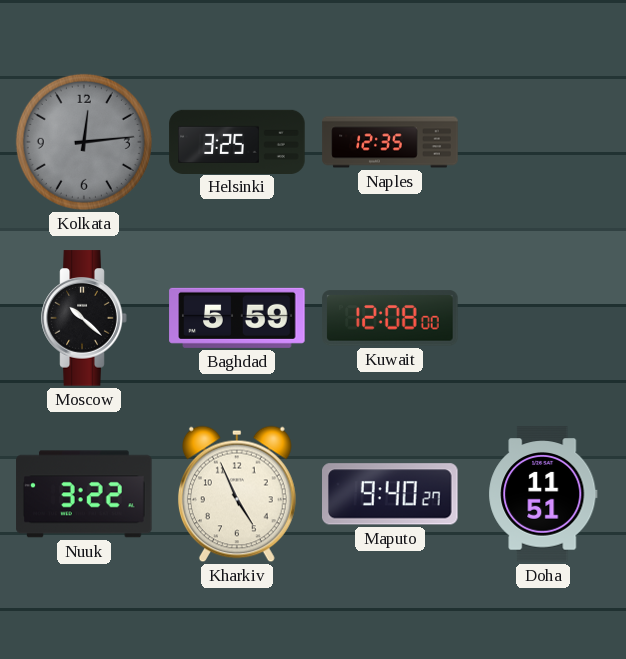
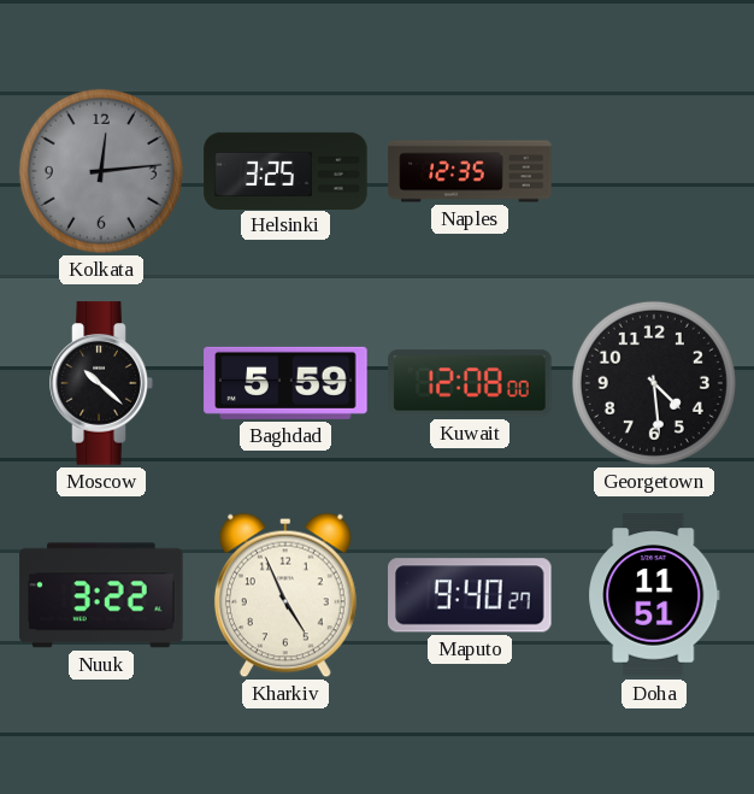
Georgetown: none -> 4:29
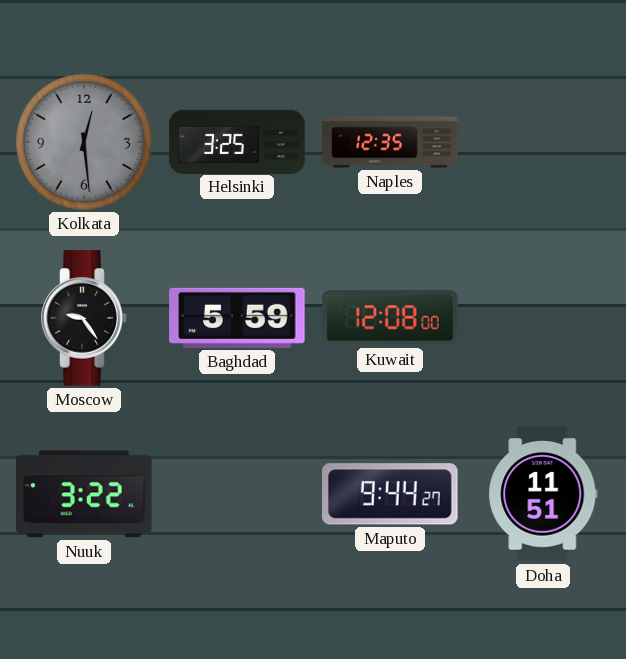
Kolkata: 12:14 -> 12:29
Moscow: 10:22 -> 9:24
Georgetown: 4:29 -> none
Kharkiv: 4:56 -> none
Maputo: 9:40 -> 9:44
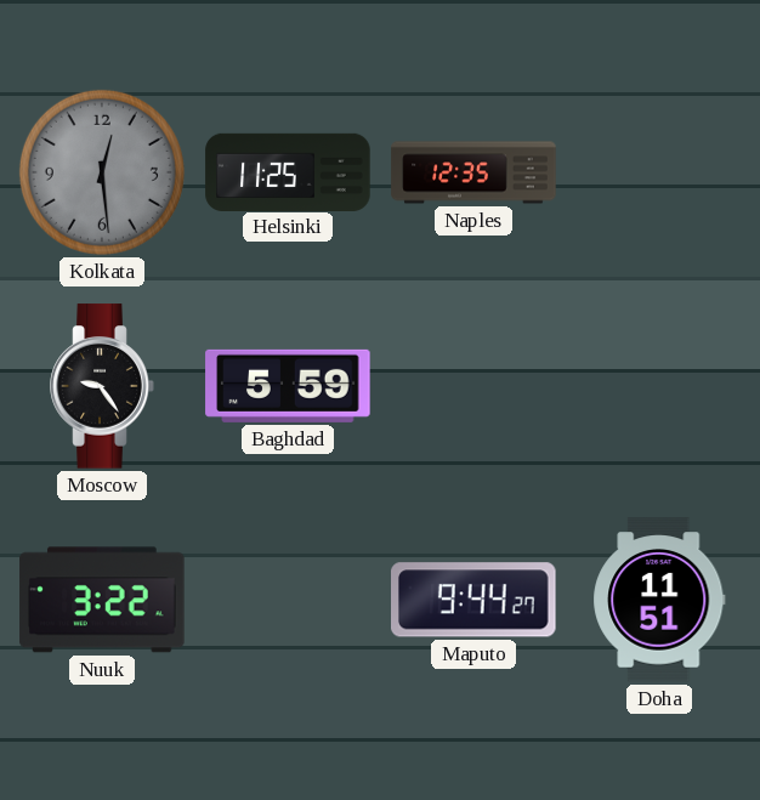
Helsinki: 3:25 -> 11:25
Kuwait: 12:08 -> none
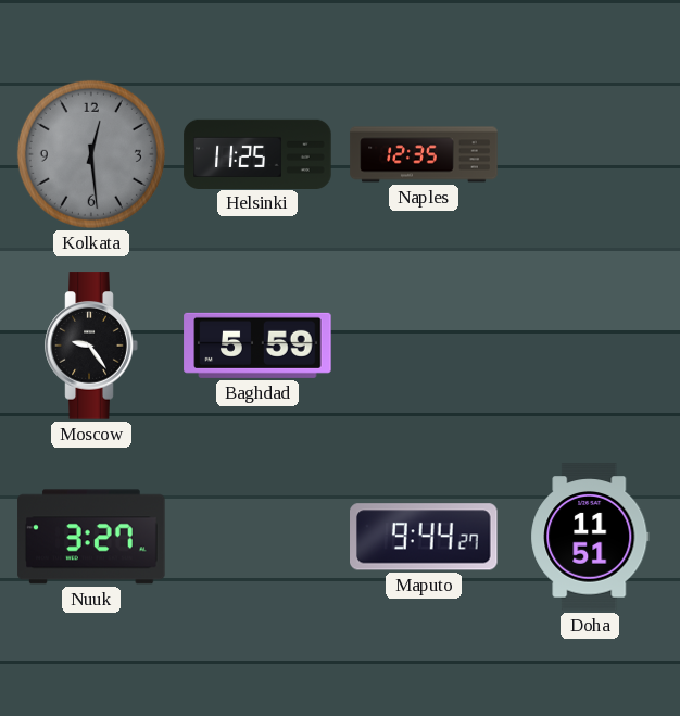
Nuuk: 3:22 -> 3:27
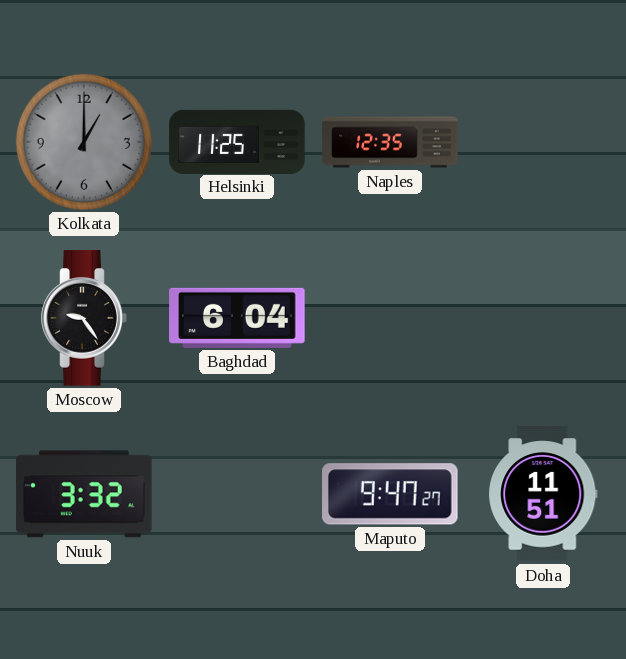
Kolkata: 12:29 -> 1:00
Baghdad: 5:59 -> 6:04
Nuuk: 3:27 -> 3:32
Maputo: 9:44 -> 9:47
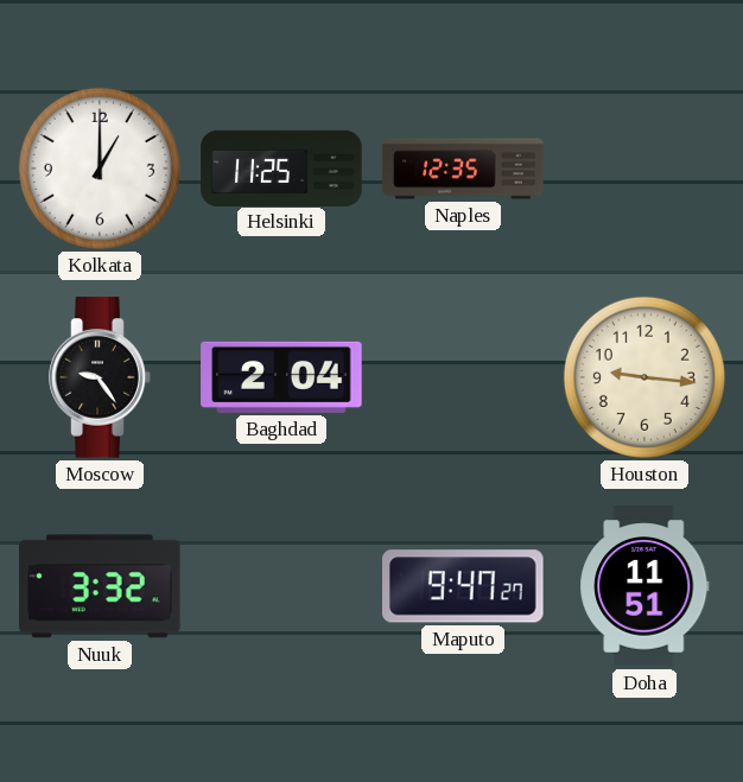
Kolkata dial: grey -> white
Baghdad: 6:04 -> 2:04
Houston: none -> 9:16
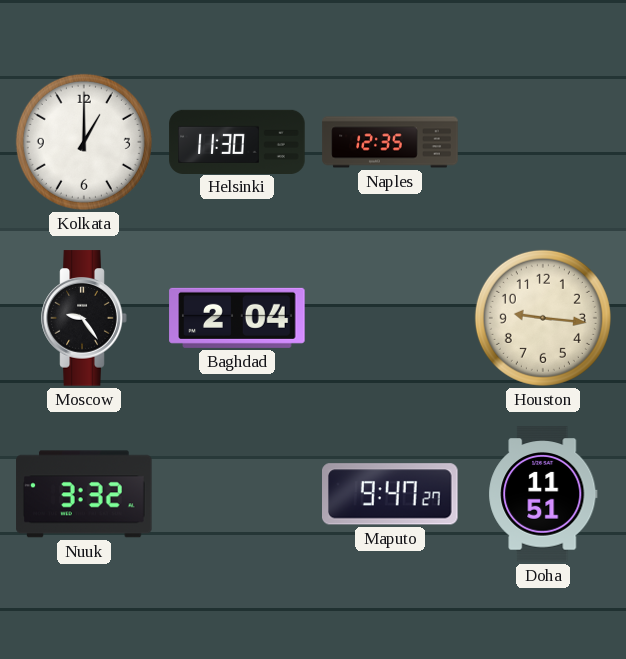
Helsinki: 11:25 -> 11:30
